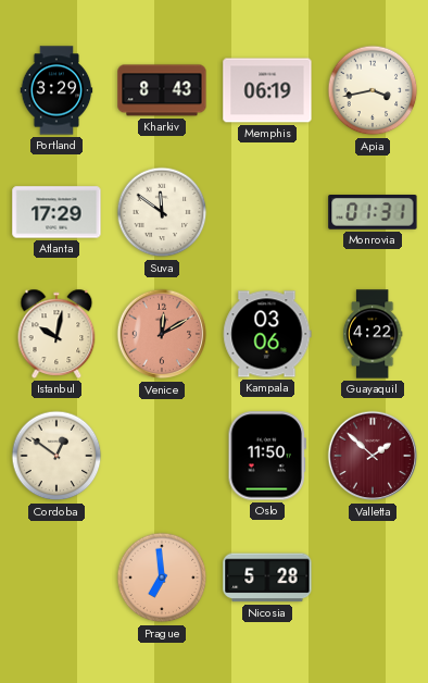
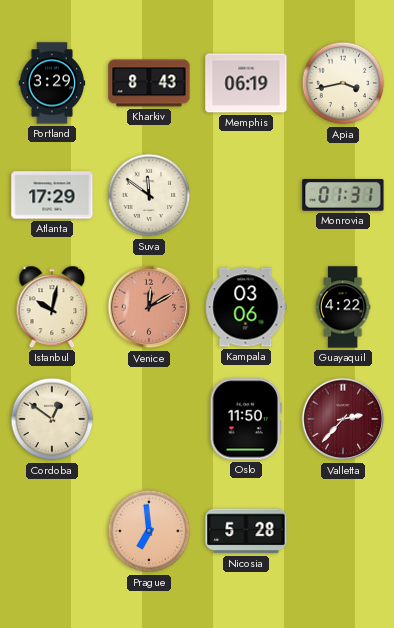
Valletta: 1:52 -> 2:37
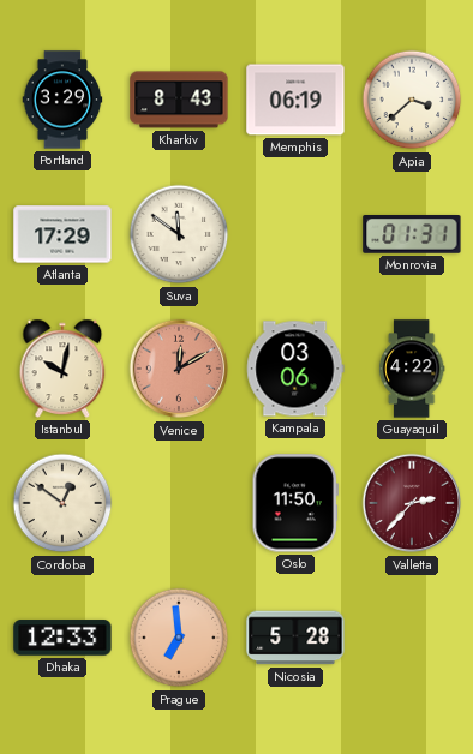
Apia: 3:43 -> 3:38
Dhaka: none -> 12:33
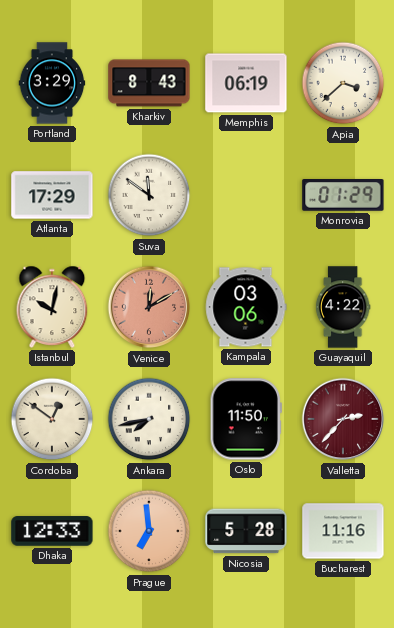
Monrovia: 01:31 -> 01:29
Ankara: none -> 7:43
Bucharest: none -> 11:16
